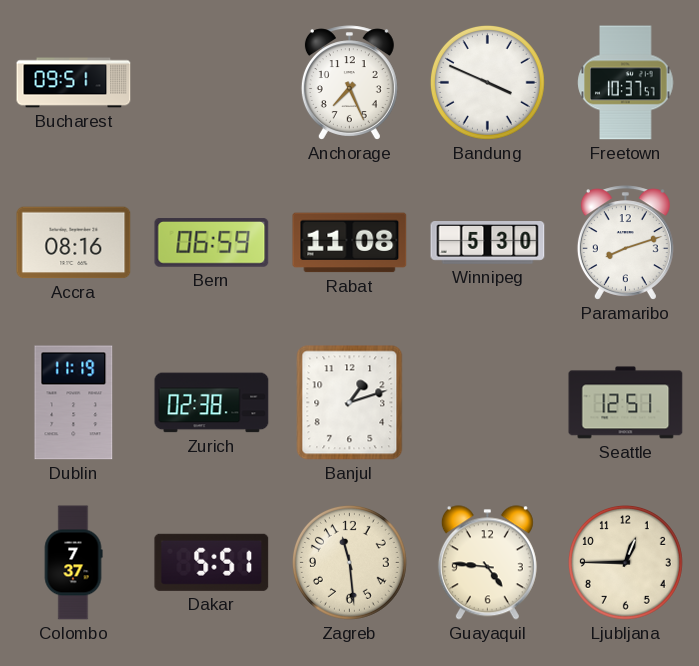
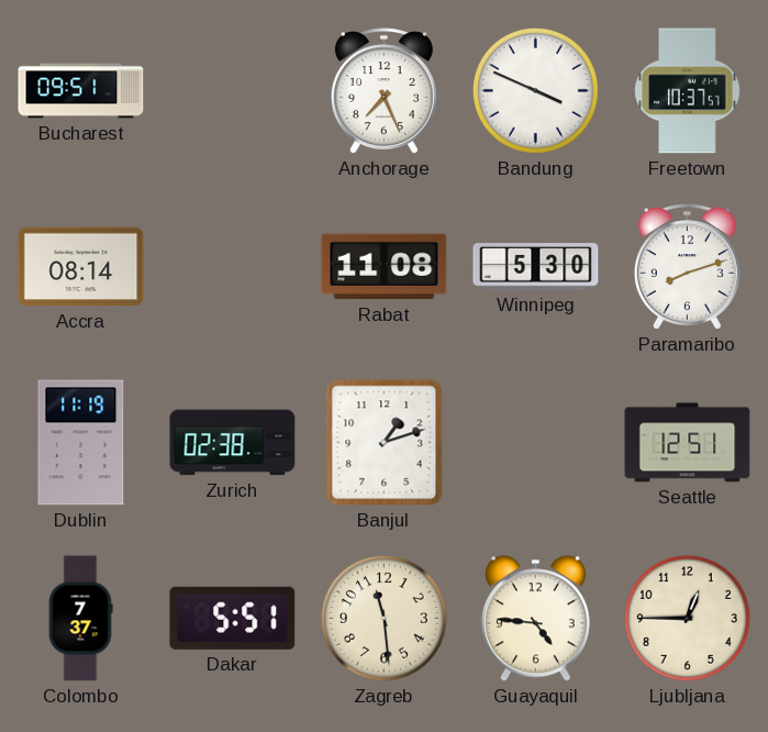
Accra: 08:16 -> 08:14
Bern: 06:59 -> none
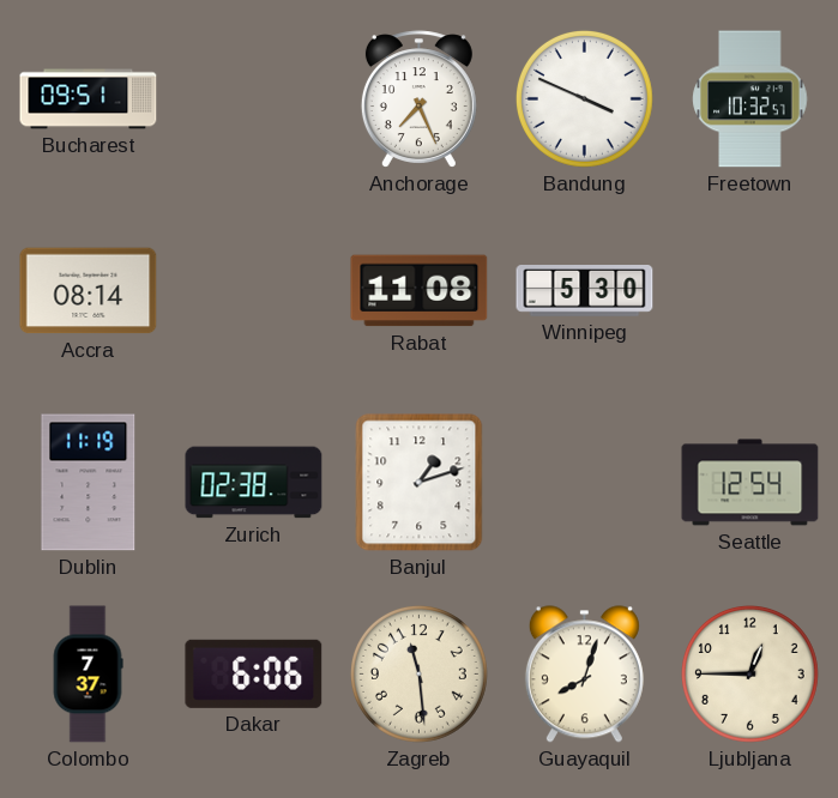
Freetown: 10:37 -> 10:32
Paramaribo: 8:12 -> none
Seattle: 12:51 -> 12:54
Dakar: 5:51 -> 6:06
Guayaquil: 4:46 -> 8:03
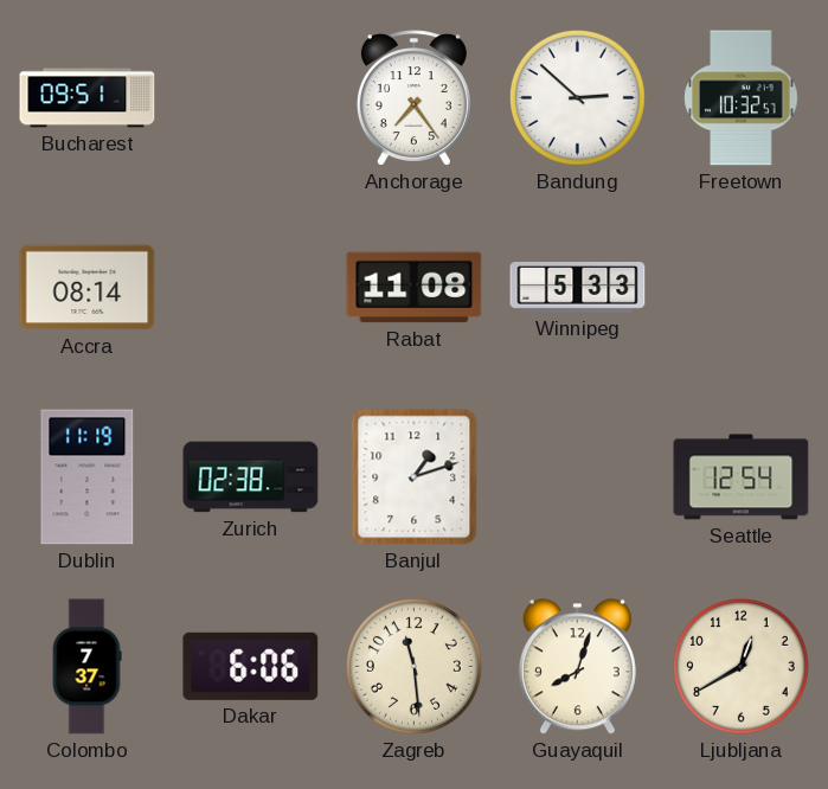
Anchorage: 7:26 -> 7:24
Bandung: 3:49 -> 2:52
Winnipeg: 5:30 -> 5:33
Ljubljana: 12:45 -> 12:40
